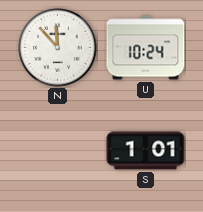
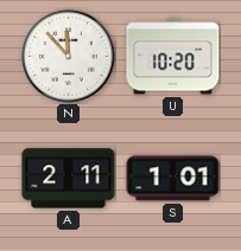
U: 10:24 -> 10:20
A: none -> 2:11
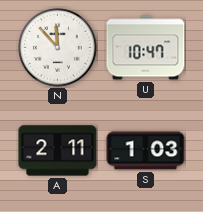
U: 10:20 -> 10:47
S: 1:01 -> 1:03
